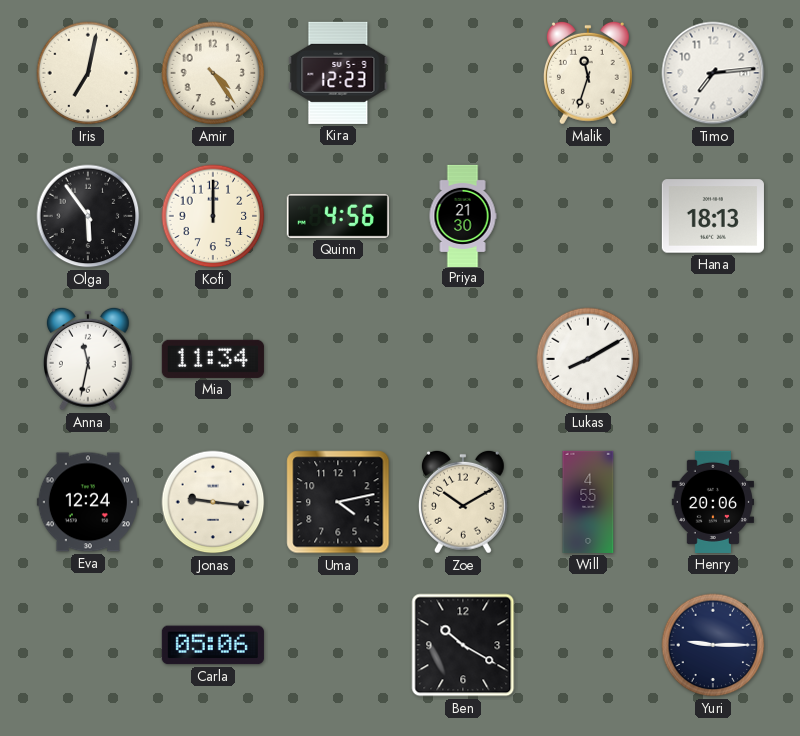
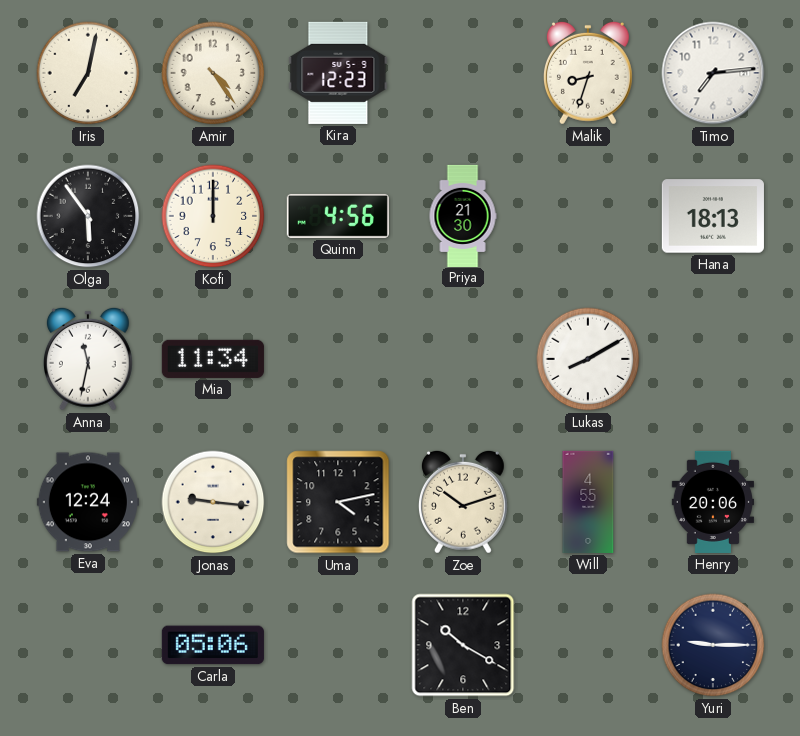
Malik: 11:33 -> 8:33
Zoe: 10:10 -> 10:12
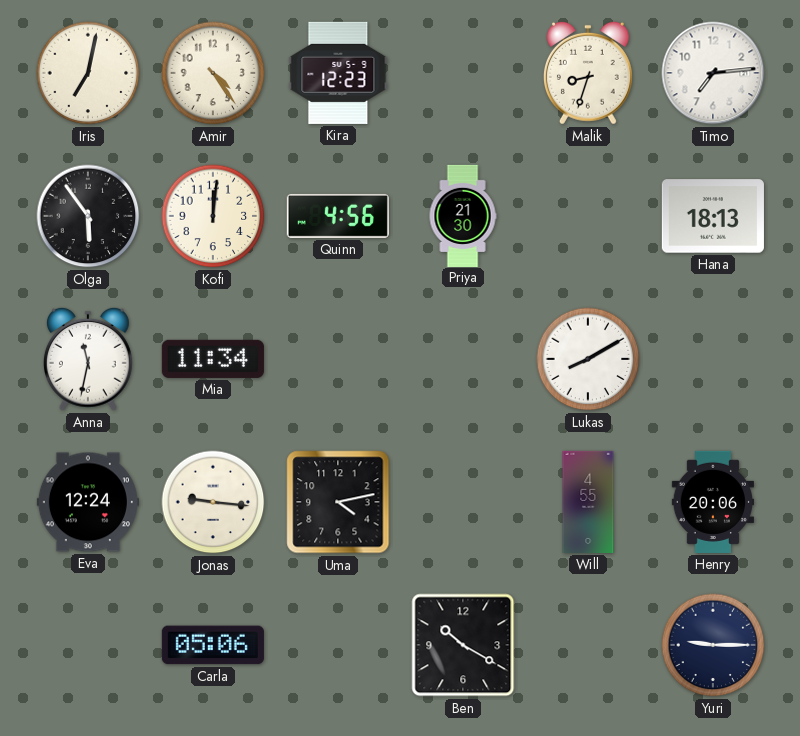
Kofi: 12:00 -> 12:01
Zoe: 10:12 -> none
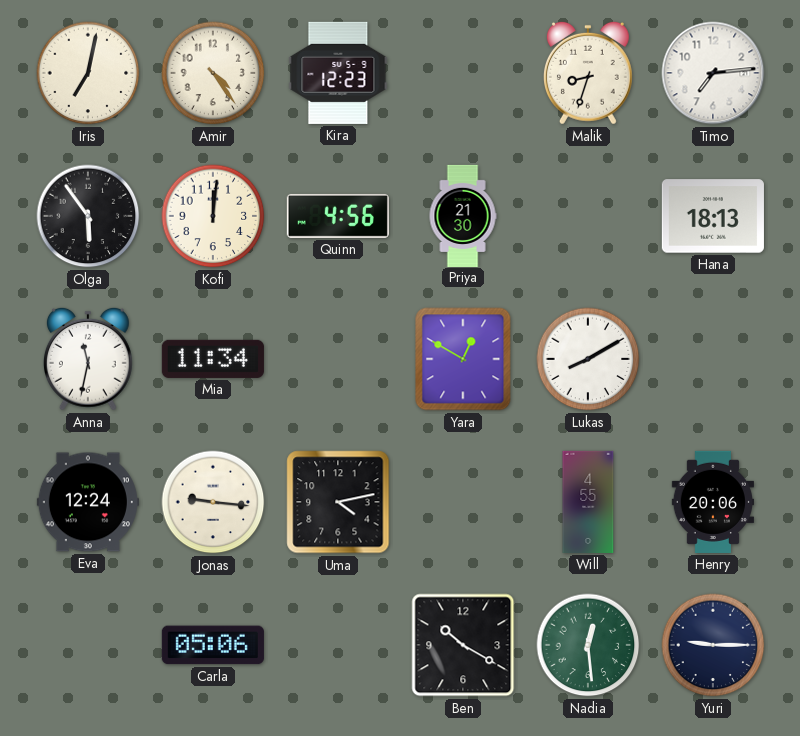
Yara: none -> 12:50
Nadia: none -> 12:29
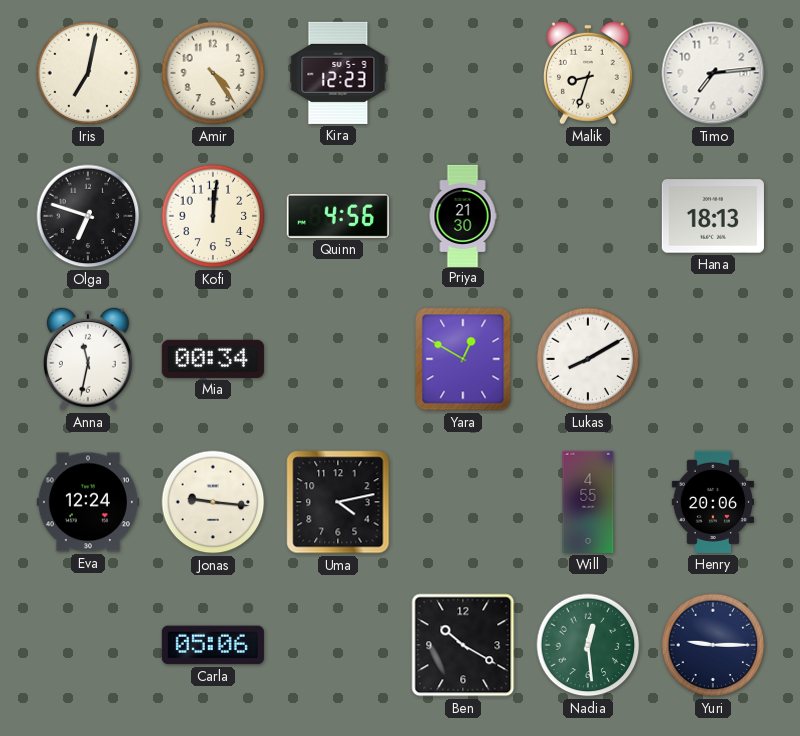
Olga: 5:54 -> 6:48
Mia: 11:34 -> 00:34
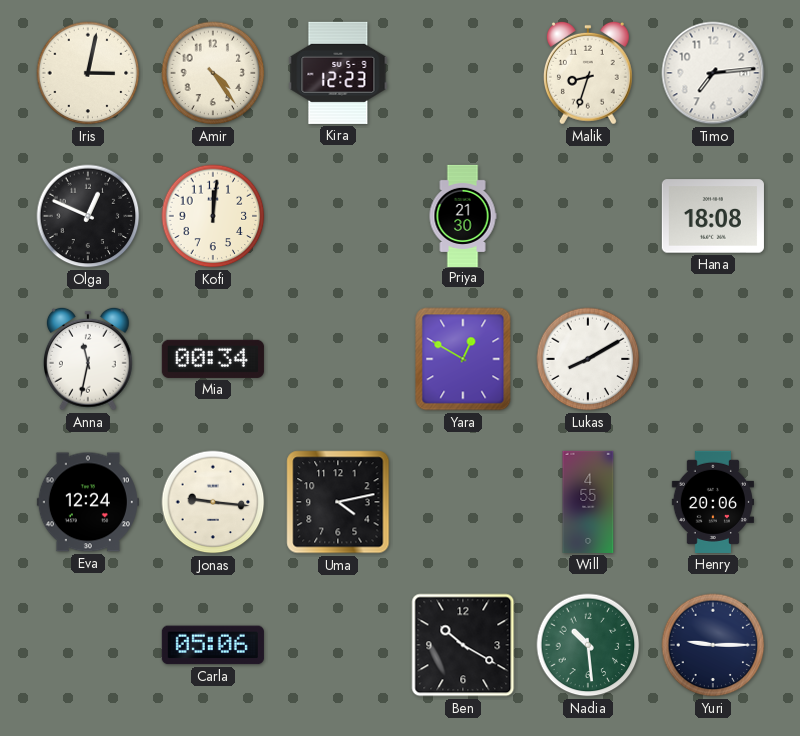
Iris: 7:02 -> 3:02
Olga: 6:48 -> 12:49
Quinn: 4:56 -> none
Hana: 18:13 -> 18:08
Nadia: 12:29 -> 10:29
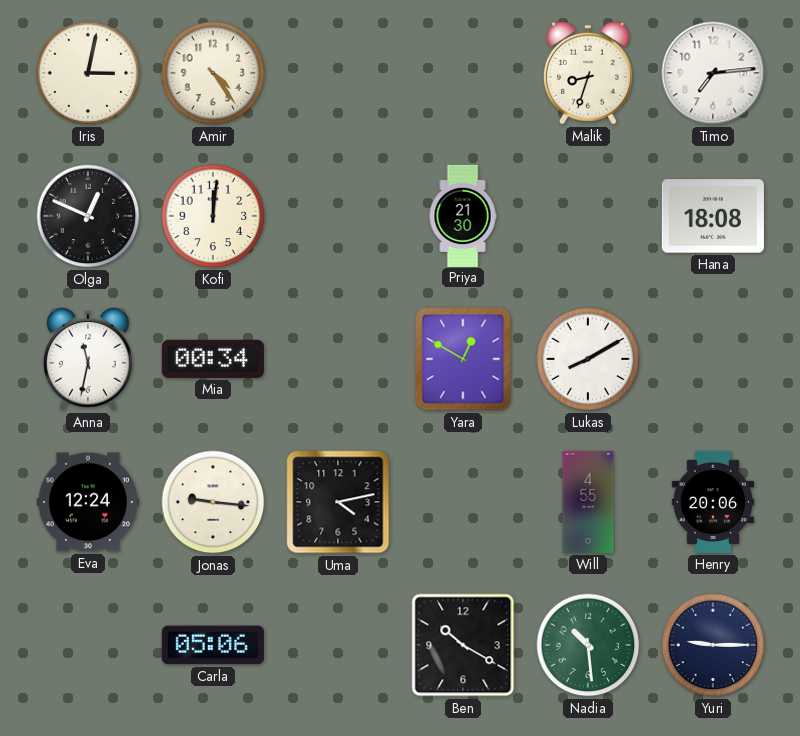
Kira: 12:23 -> none
